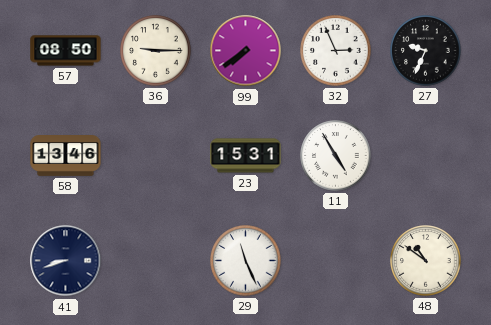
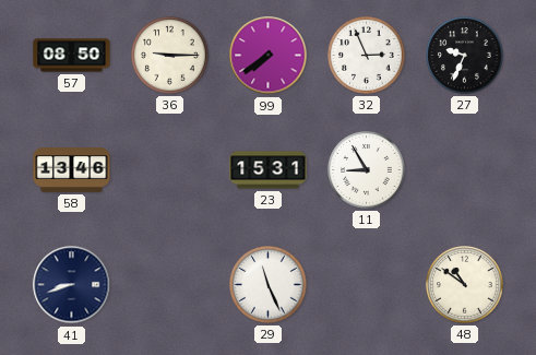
11: 4:55 -> 8:55
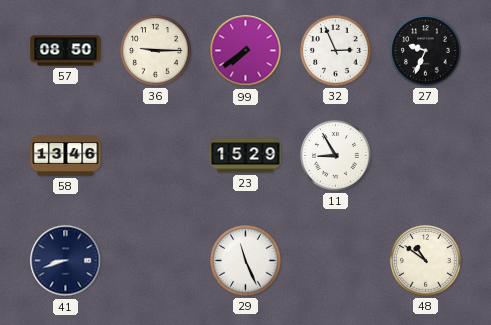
23: 15:31 -> 15:29
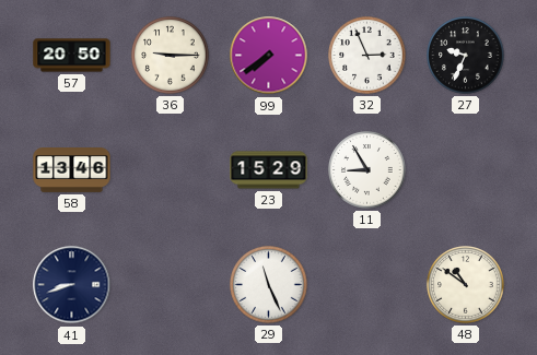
57: 08:50 -> 20:50
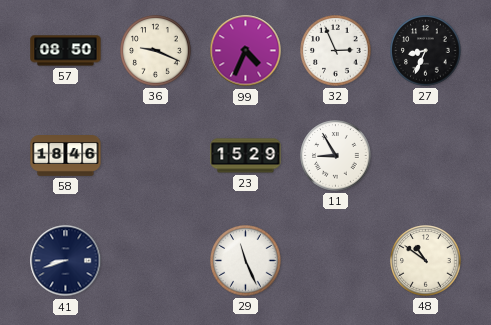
57: 20:50 -> 08:50
36: 9:15 -> 9:19
99: 7:39 -> 4:34
27: 9:34 -> 8:34
58: 13:46 -> 18:46
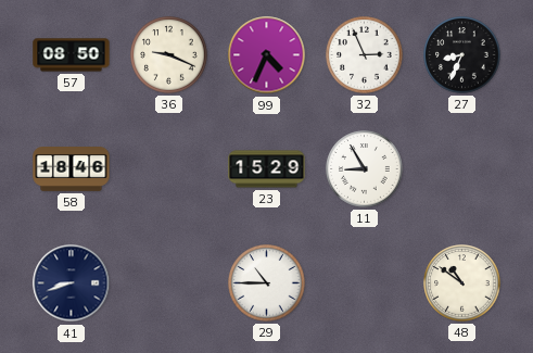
29: 11:26 -> 10:45
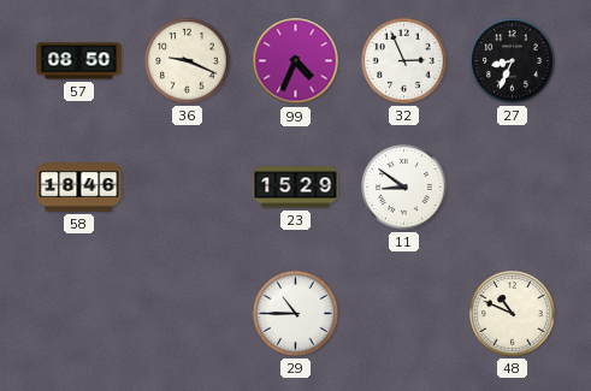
11: 8:55 -> 8:51
41: 8:42 -> none
48: 10:51 -> 10:49
